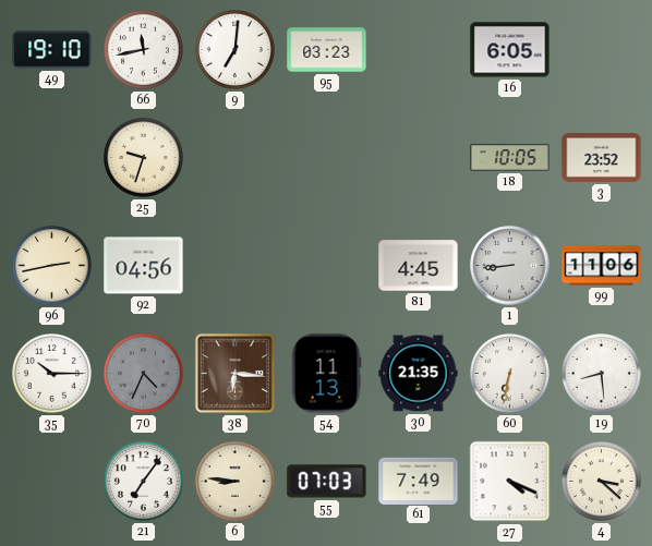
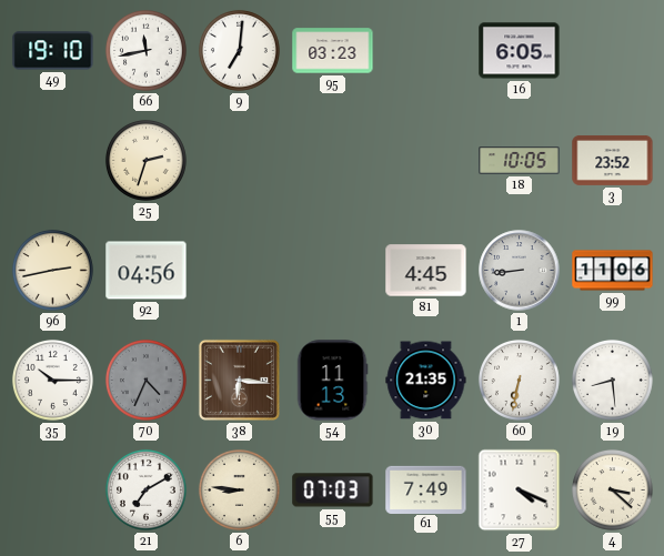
25: 9:33 -> 2:33
21: 7:06 -> 7:10
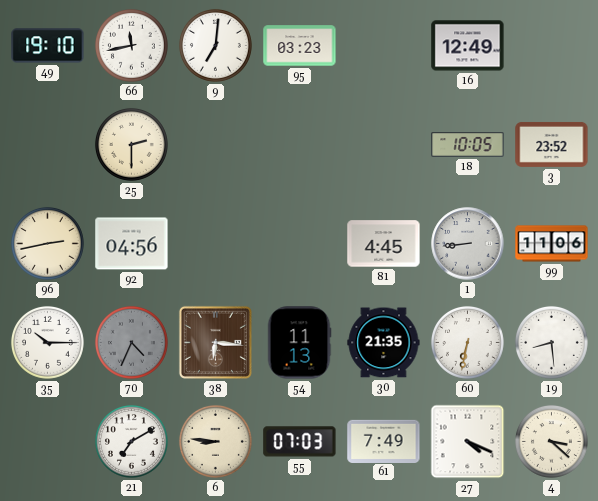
16: 6:05 -> 12:49
25: 2:33 -> 2:30
